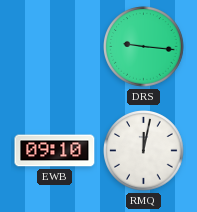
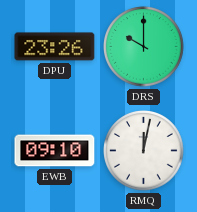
DPU: none -> 23:26
DRS: 9:16 -> 10:00
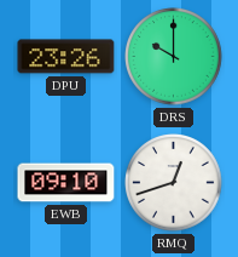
RMQ: 12:02 -> 12:42
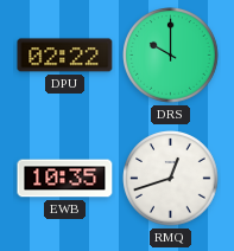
DPU: 23:26 -> 02:22
EWB: 09:10 -> 10:35
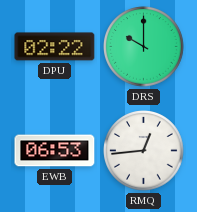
EWB: 10:35 -> 06:53
RMQ: 12:42 -> 12:44
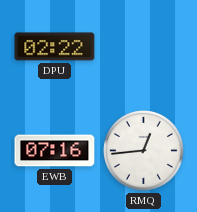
DRS: 10:00 -> none
EWB: 06:53 -> 07:16
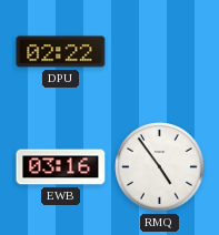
EWB: 07:16 -> 03:16
RMQ: 12:44 -> 4:54
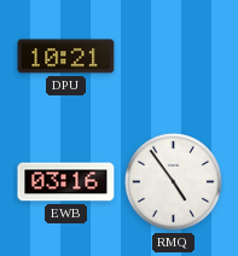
DPU: 02:22 -> 10:21
